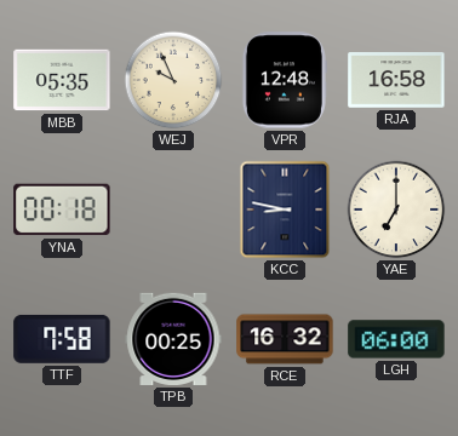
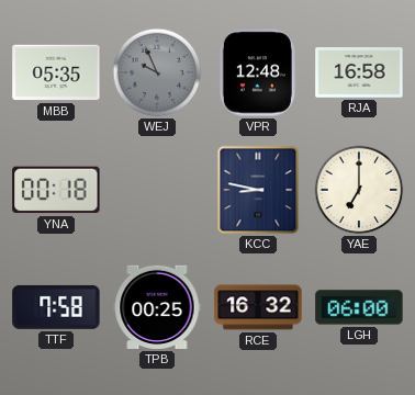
WEJ dial: cream -> grey
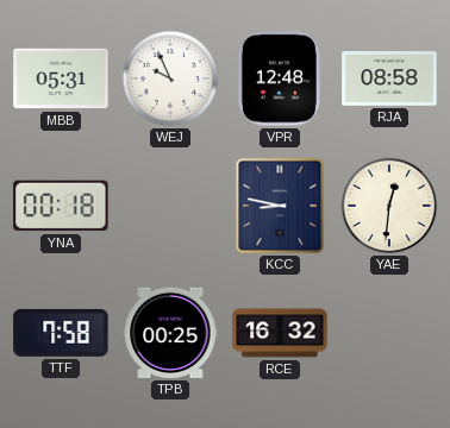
MBB: 05:35 -> 05:31
WEJ dial: grey -> white
RJA: 16:58 -> 08:58
YAE: 7:00 -> 12:31
LGH: 06:00 -> none
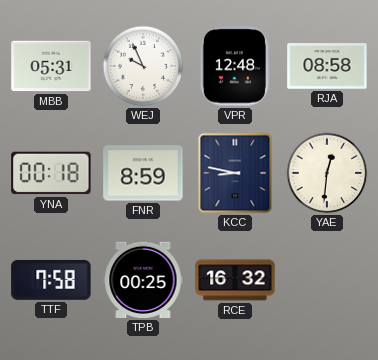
FNR: none -> 8:59
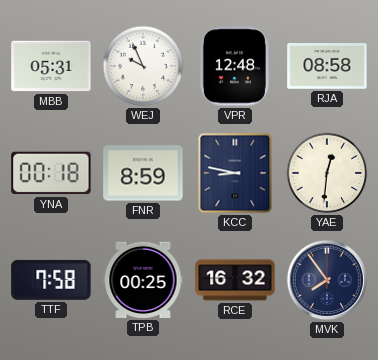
MVK: none -> 7:54
